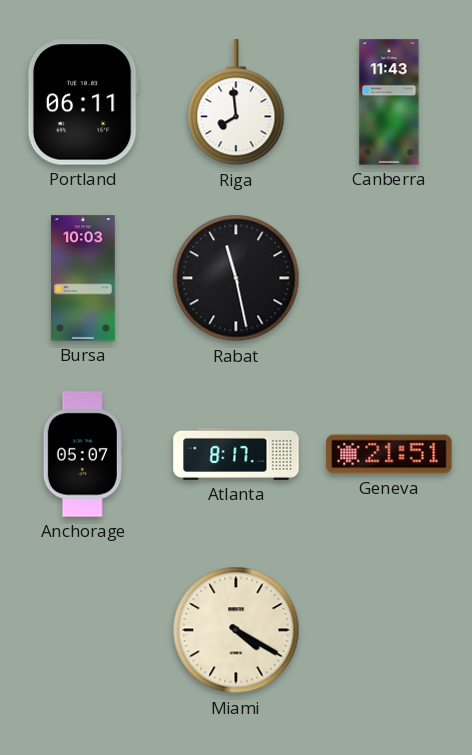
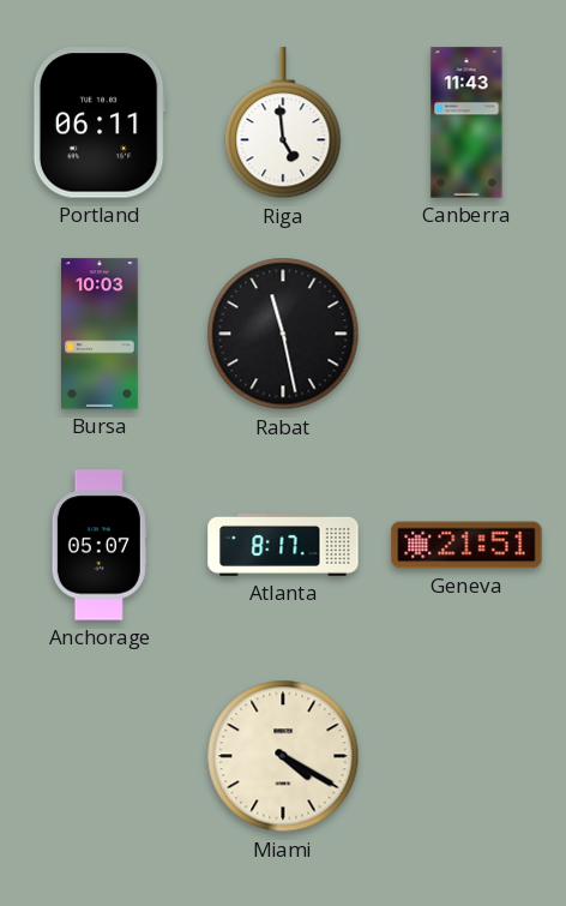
Riga: 7:59 -> 4:59
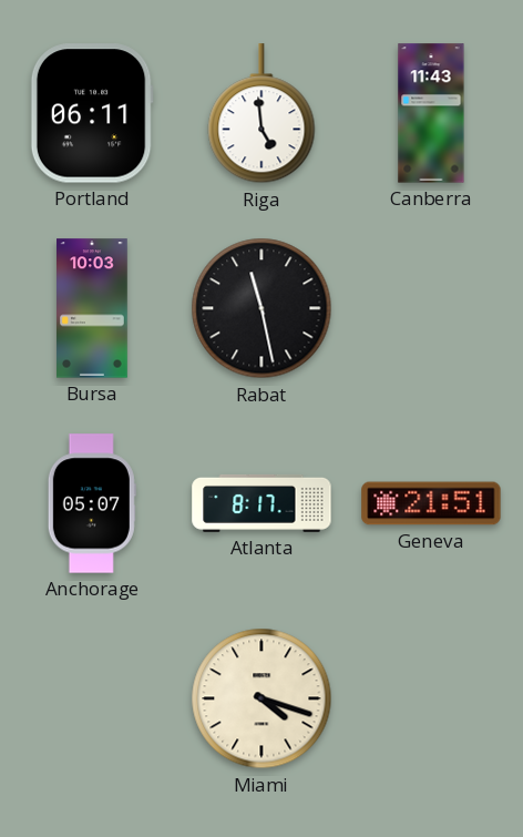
Miami: 4:20 -> 4:18
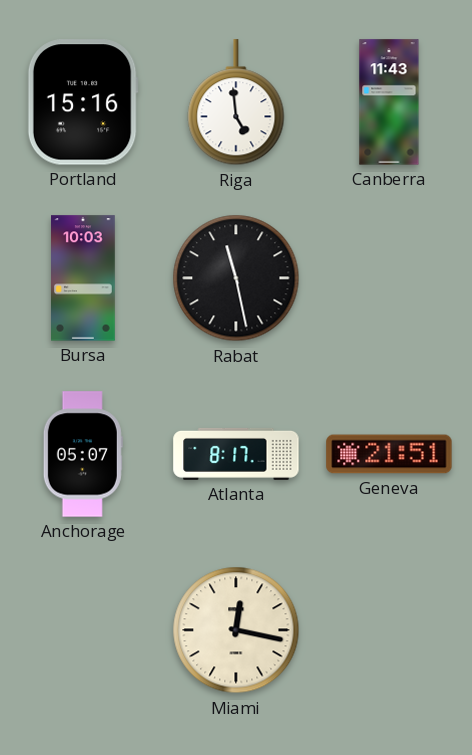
Portland: 06:11 -> 15:16
Miami: 4:18 -> 12:17
